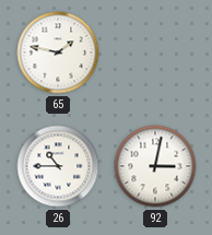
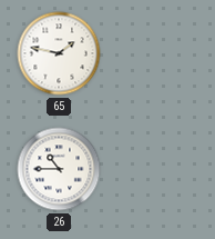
92: 3:02 -> none
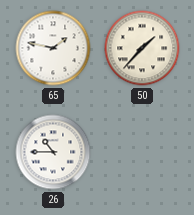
50: none -> 1:37
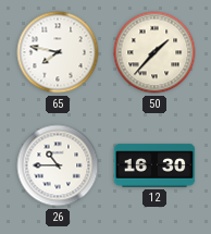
65: 1:47 -> 7:47
12: none -> 16:30
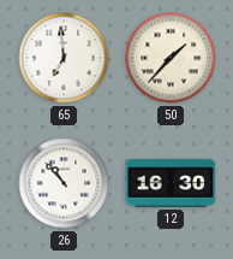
65: 7:47 -> 6:59
26: 10:45 -> 10:53
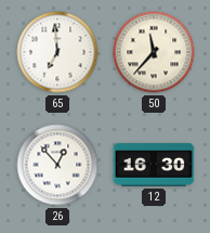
50: 1:37 -> 11:37
26: 10:53 -> 12:53
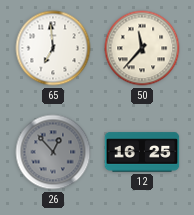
26 dial: white -> grey
12: 16:30 -> 16:25
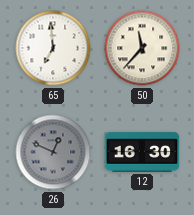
26: 12:53 -> 12:49
12: 16:25 -> 16:30
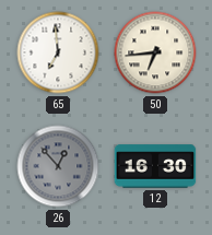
50: 11:37 -> 6:44
26: 12:49 -> 12:53
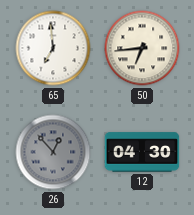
12: 16:30 -> 04:30
